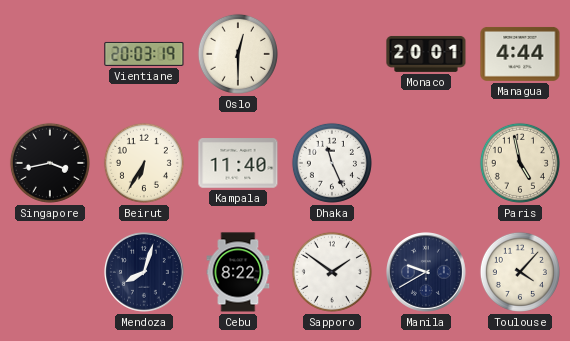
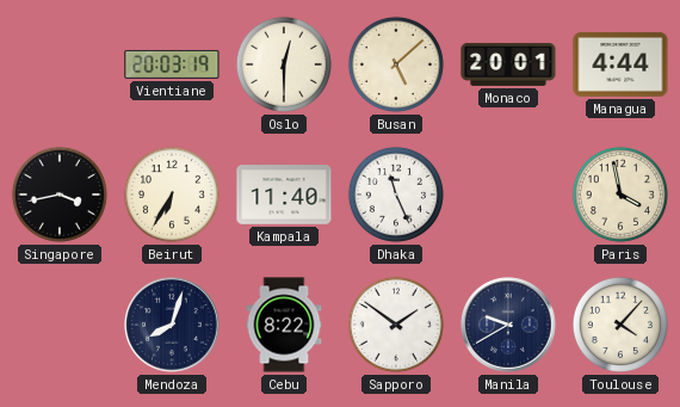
Busan: none -> 5:08
Paris: 4:58 -> 3:58
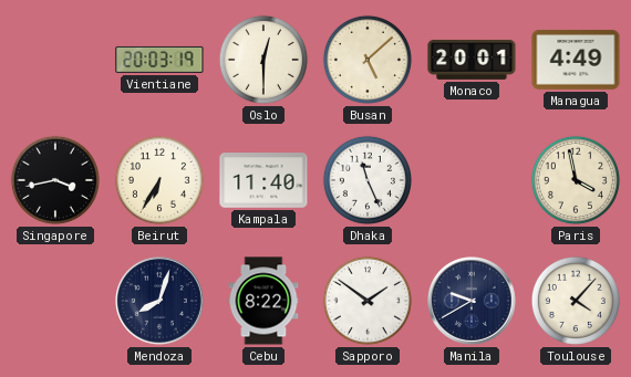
Managua: 4:44 -> 4:49
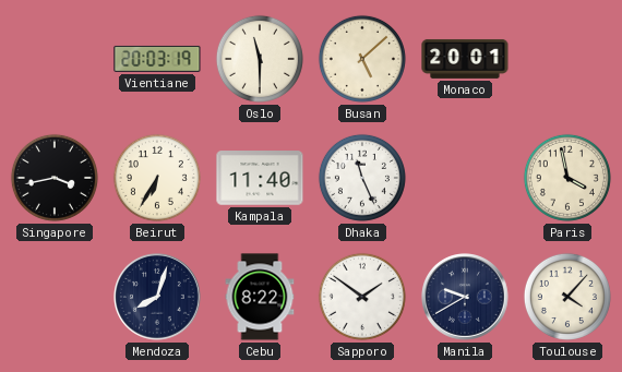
Oslo: 12:30 -> 11:30
Managua: 4:49 -> none
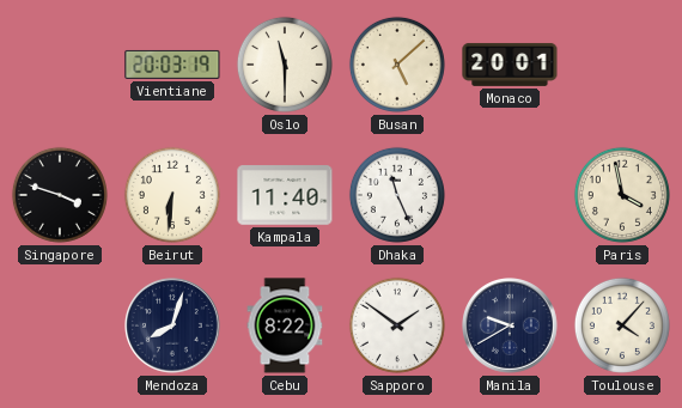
Singapore: 3:43 -> 3:48
Beirut: 6:35 -> 6:31
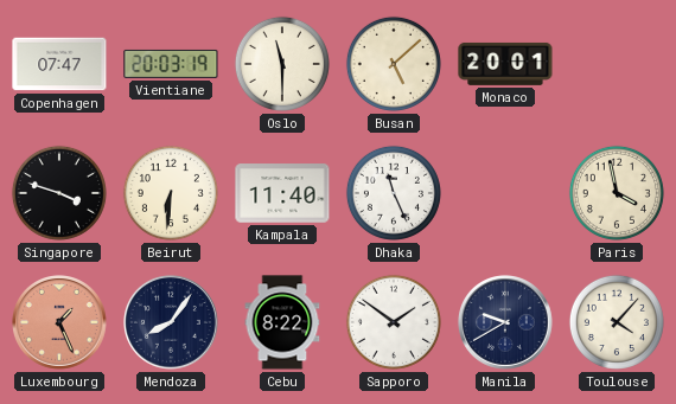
Copenhagen: none -> 07:47
Luxembourg: none -> 1:26
Mendoza: 8:03 -> 8:06
